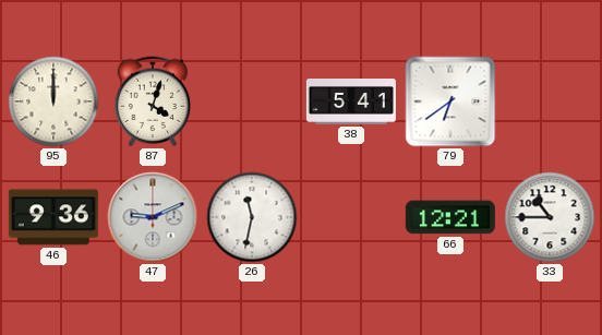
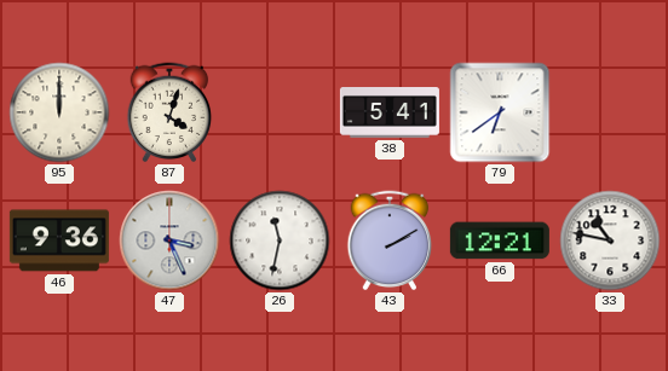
47: 9:11 -> 3:26
43: none -> 2:10
33: 10:45 -> 10:47
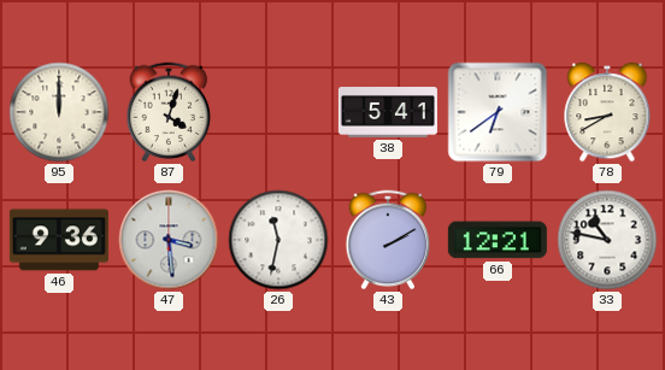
78: none -> 8:40
47: 3:26 -> 3:29
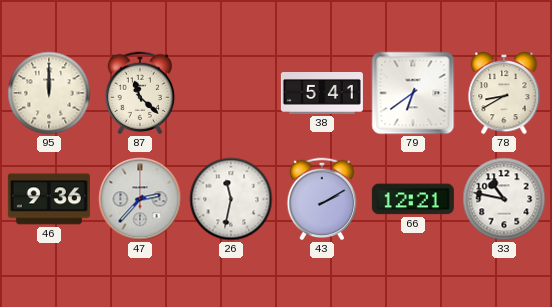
87: 4:03 -> 11:22
47: 3:29 -> 2:37
